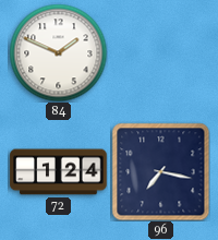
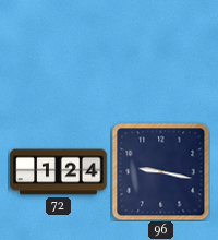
84: 1:49 -> none
96: 7:17 -> 9:17
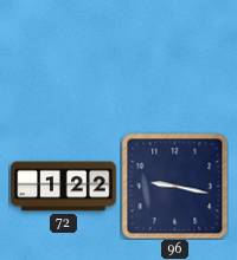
72: 1:24 -> 1:22
